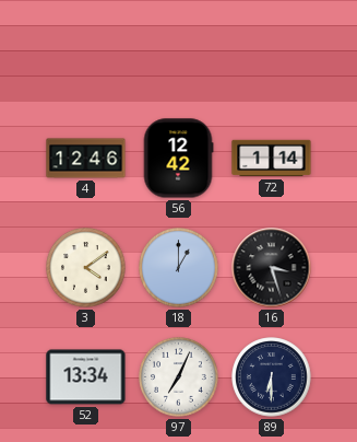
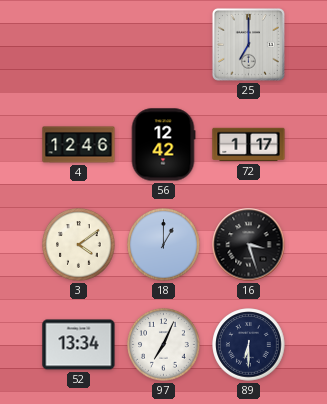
25: none -> 7:00
72: 1:14 -> 1:17
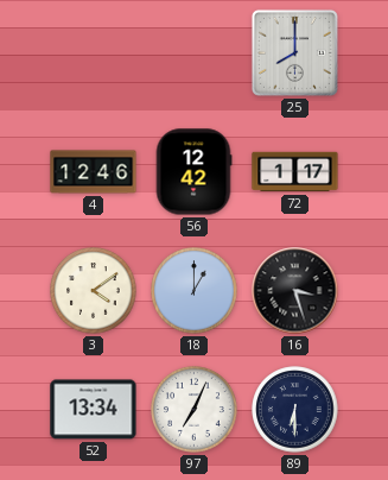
25: 7:00 -> 8:00
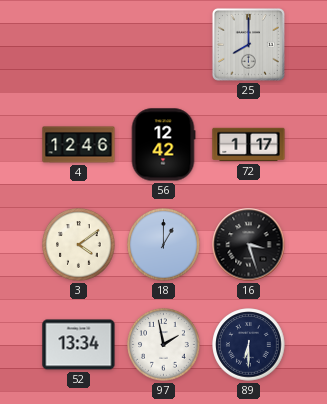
97: 7:04 -> 1:58
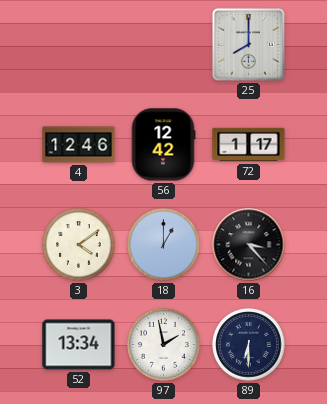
16: 3:27 -> 3:23
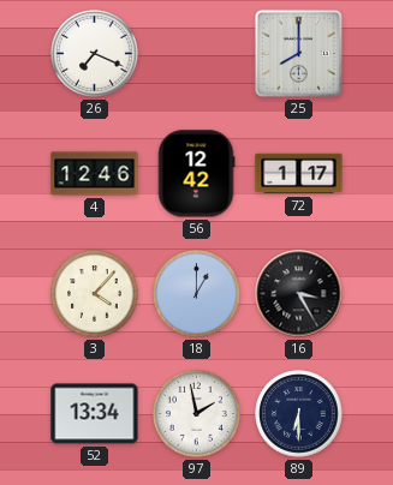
26: none -> 7:19
3: 4:09 -> 4:07
16: 3:23 -> 3:25
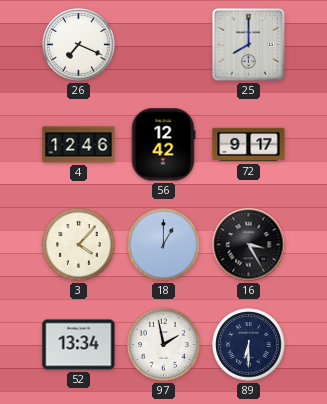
72: 1:17 -> 9:17
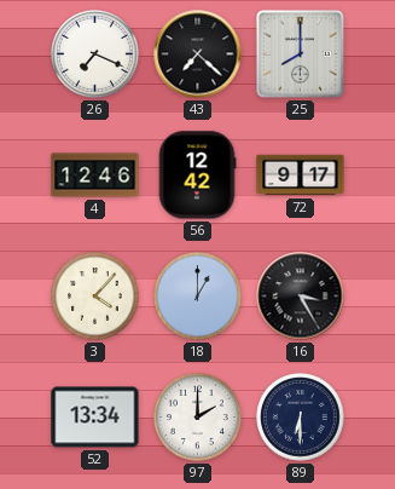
43: none -> 7:22
97: 1:58 -> 2:00
